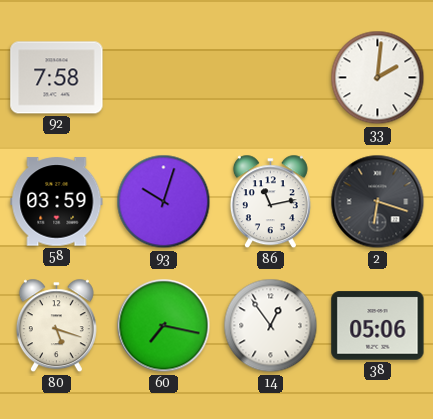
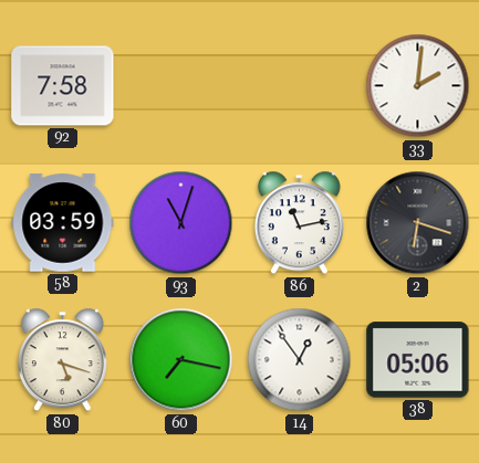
93: 10:03 -> 11:03
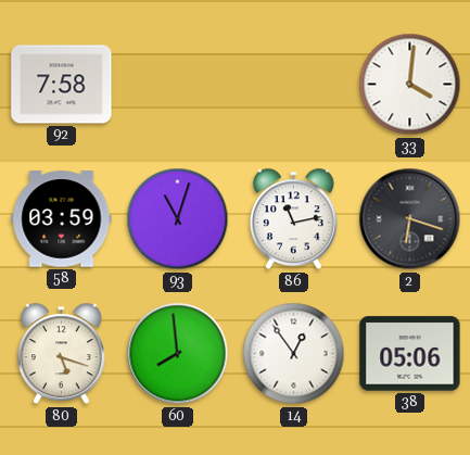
33: 2:01 -> 4:01
60: 7:17 -> 7:59
